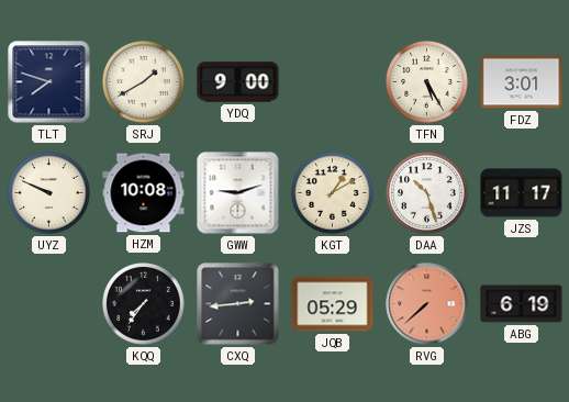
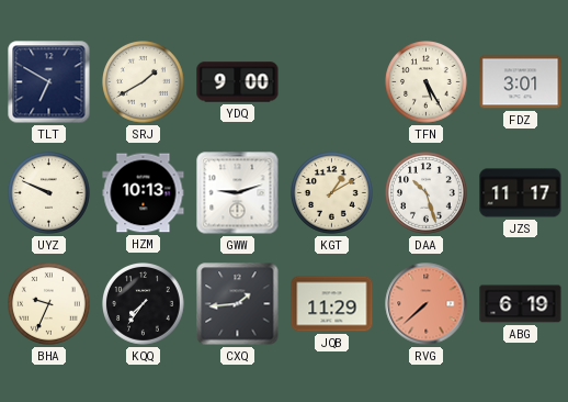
TLT: 7:48 -> 6:50
HZM: 10:08 -> 10:13
BHA: none -> 9:34
CXQ: 2:44 -> 1:44
JQB: 05:29 -> 11:29
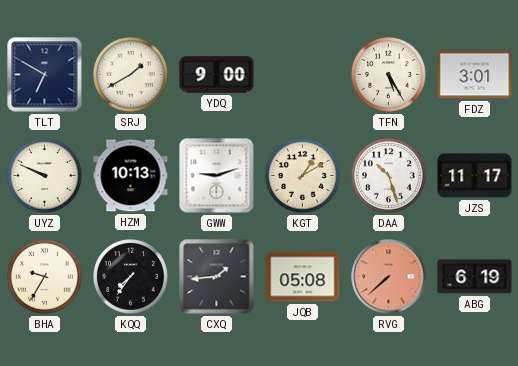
BHA: 9:34 -> 9:35
JQB: 11:29 -> 05:08
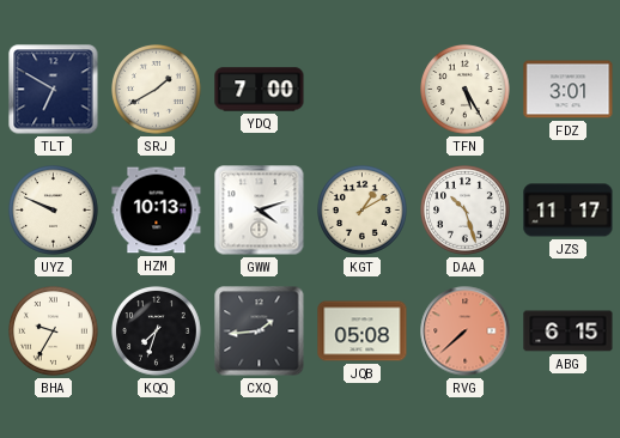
YDQ: 9:00 -> 7:00
GWW: 9:12 -> 4:12
KQQ: 7:36 -> 7:33
ABG: 6:19 -> 6:15
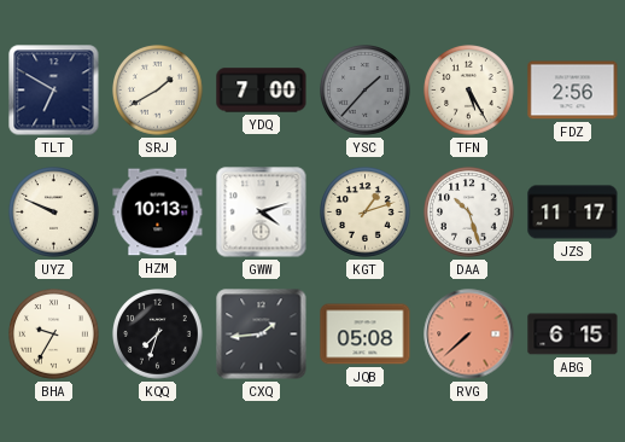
YSC: none -> 1:37
FDZ: 3:01 -> 2:56
KGT: 1:10 -> 1:12
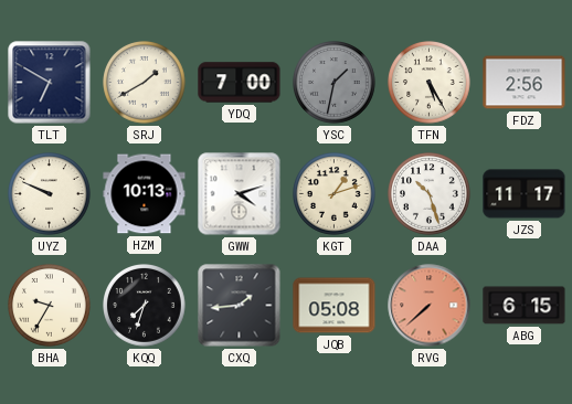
YSC: 1:37 -> 1:32
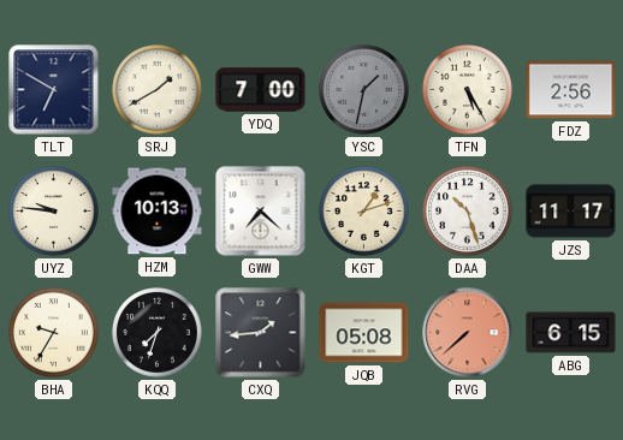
UYZ: 9:49 -> 9:46
GWW: 4:12 -> 7:22
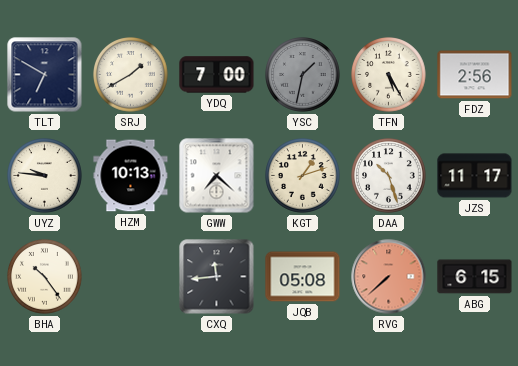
BHA: 9:35 -> 10:24
KQQ: 7:33 -> none
CXQ: 1:44 -> 11:44
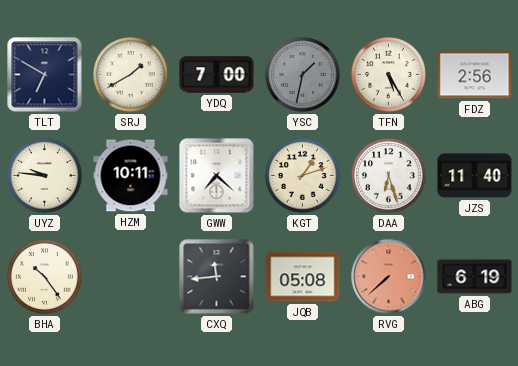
HZM: 10:13 -> 10:11
DAA: 10:27 -> 6:27
JZS: 11:17 -> 11:40
ABG: 6:15 -> 6:19
